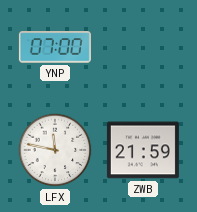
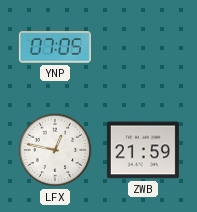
YNP: 07:00 -> 07:05
LFX: 11:47 -> 12:47
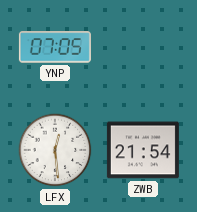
LFX: 12:47 -> 12:29
ZWB: 21:59 -> 21:54
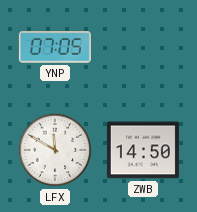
LFX: 12:29 -> 11:50
ZWB: 21:54 -> 14:50
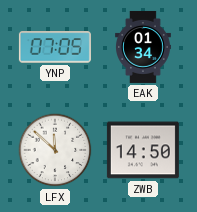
EAK: none -> 01:34
LFX: 11:50 -> 11:52
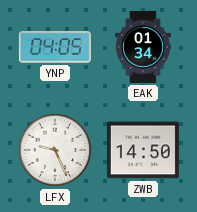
YNP: 07:05 -> 04:05
LFX: 11:52 -> 9:26
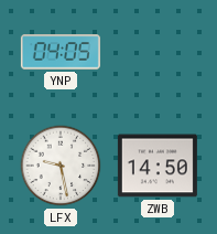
EAK: 01:34 -> none
LFX: 9:26 -> 9:28
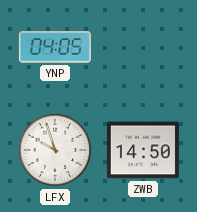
LFX: 9:28 -> 9:57
